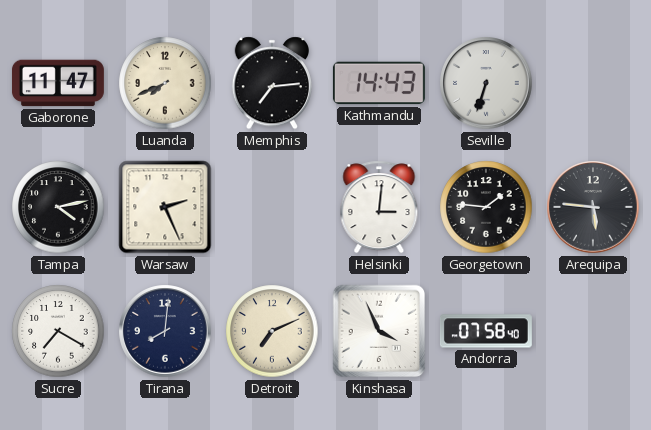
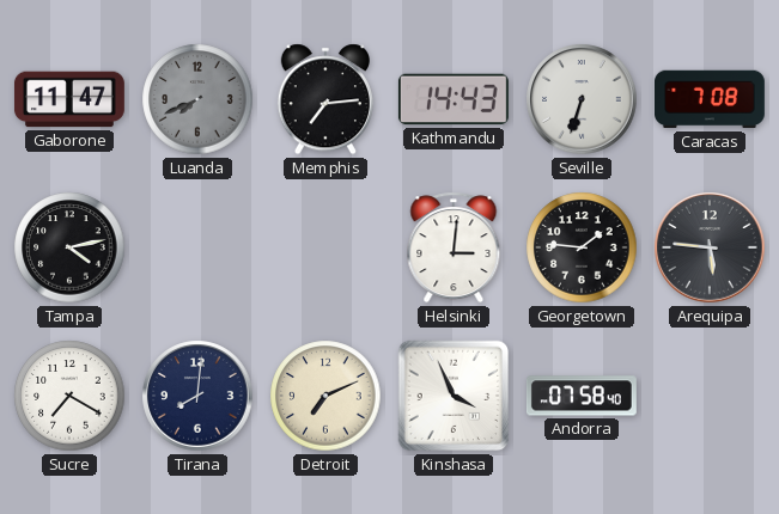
Luanda dial: cream -> grey
Caracas: none -> 7:08
Warsaw: 2:26 -> none
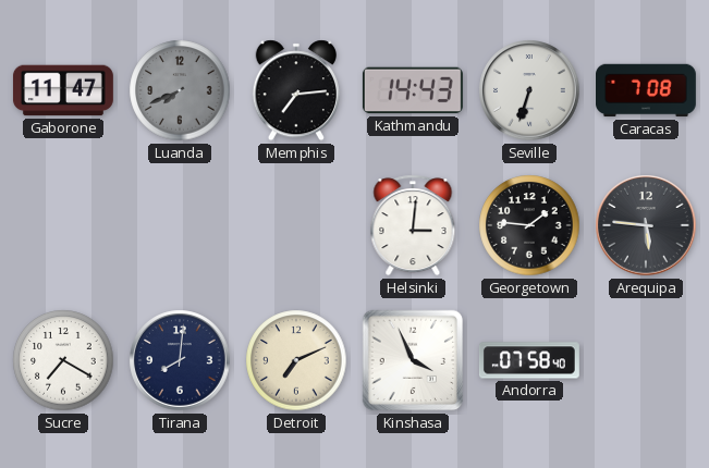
Tampa: 4:13 -> none
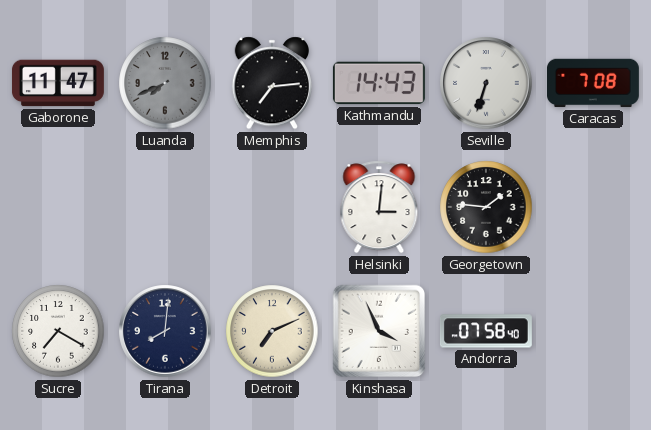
Arequipa: 5:46 -> none
